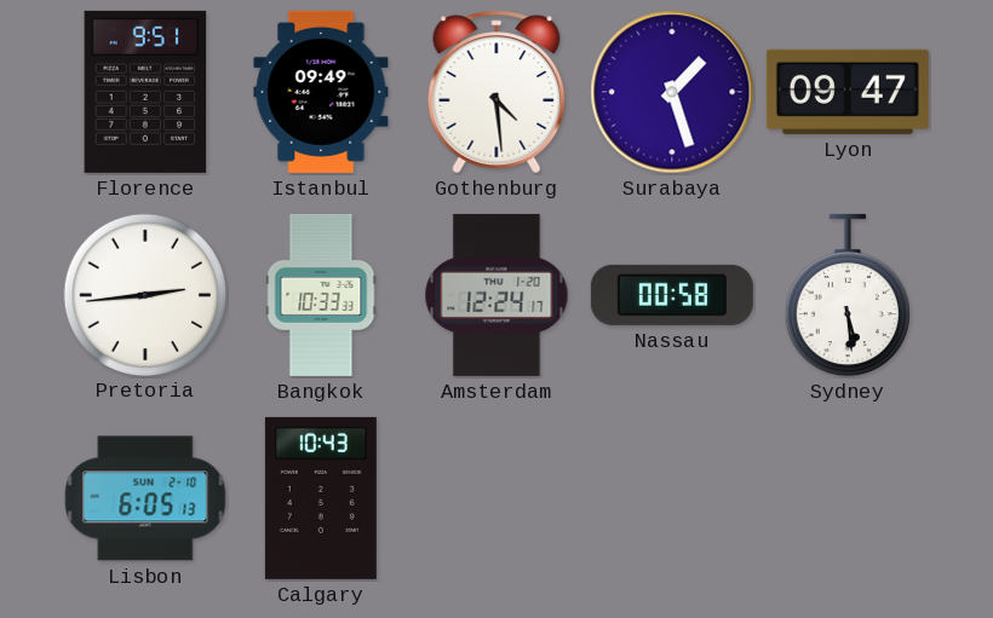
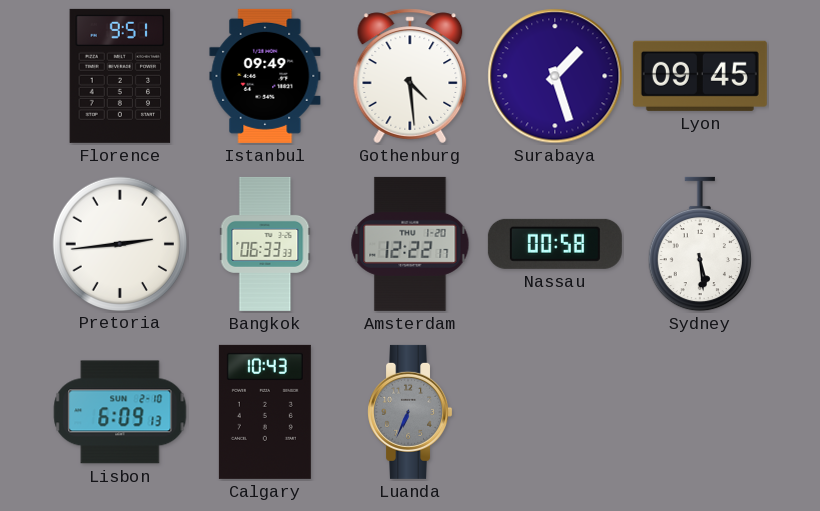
Lyon: 09:47 -> 09:45
Bangkok: 10:33 -> 06:33
Amsterdam: 12:24 -> 12:22
Lisbon: 6:05 -> 6:09
Luanda: none -> 6:34
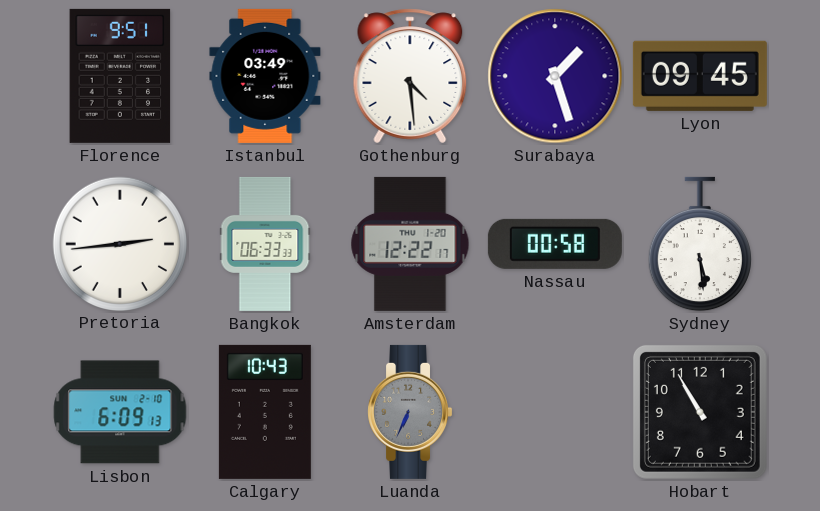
Istanbul: 09:49 -> 03:49
Hobart: none -> 10:55
